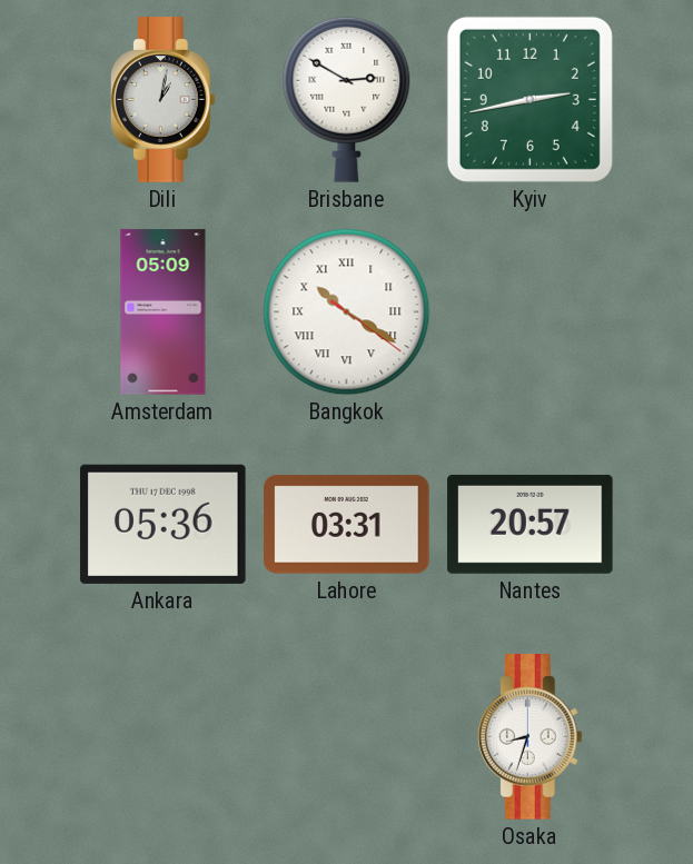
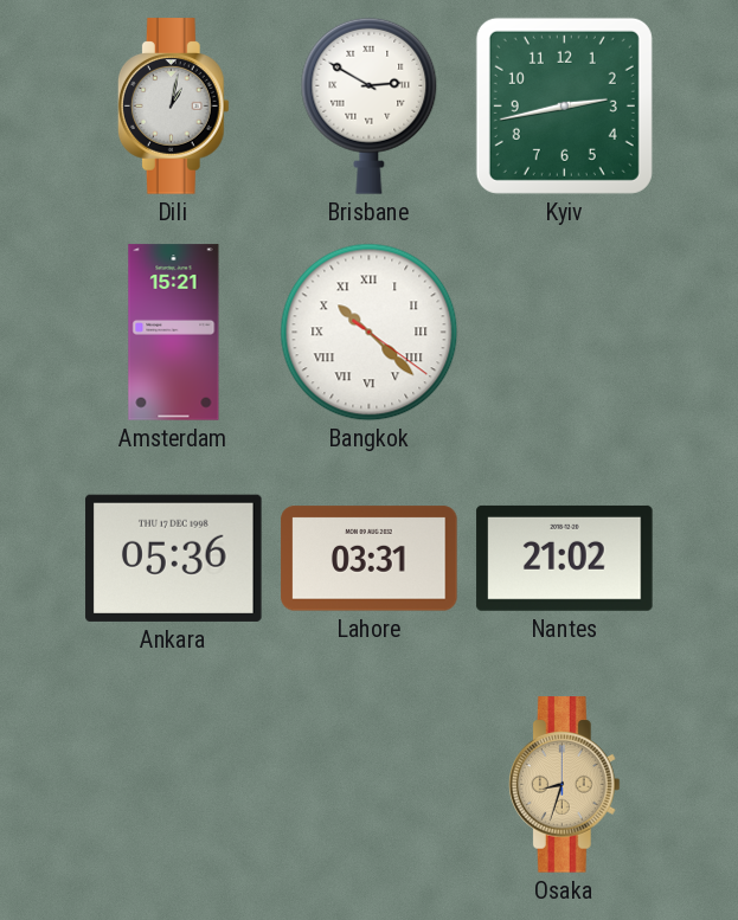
Amsterdam: 05:09 -> 15:21
Bangkok: 10:20 -> 10:22
Nantes: 20:57 -> 21:02
Osaka dial: white -> champagne
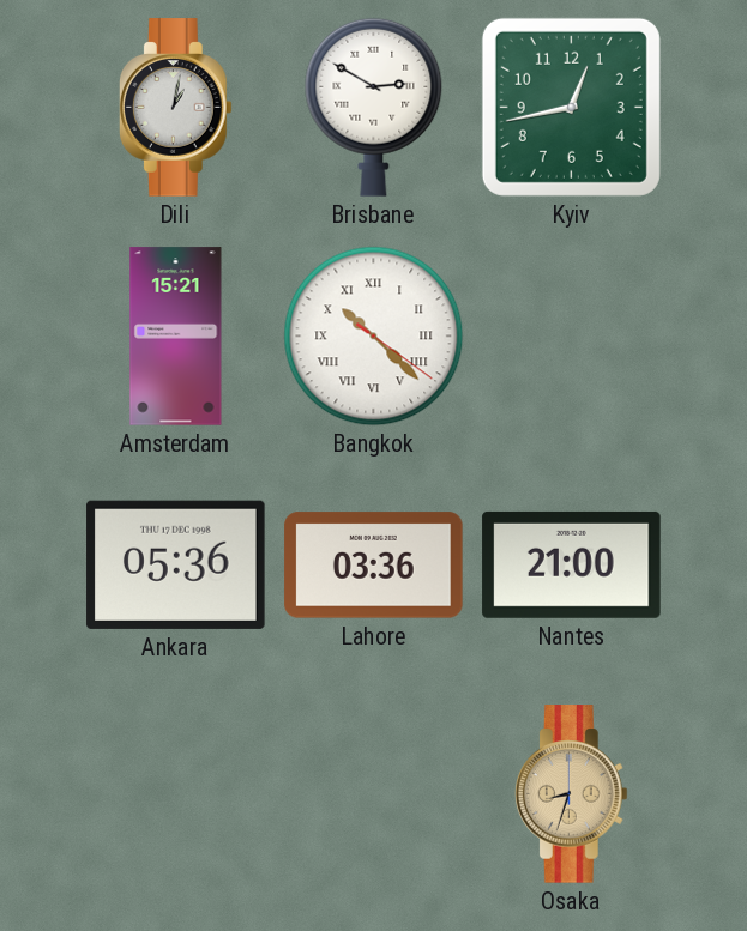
Kyiv: 2:43 -> 12:43
Lahore: 03:31 -> 03:36
Nantes: 21:02 -> 21:00
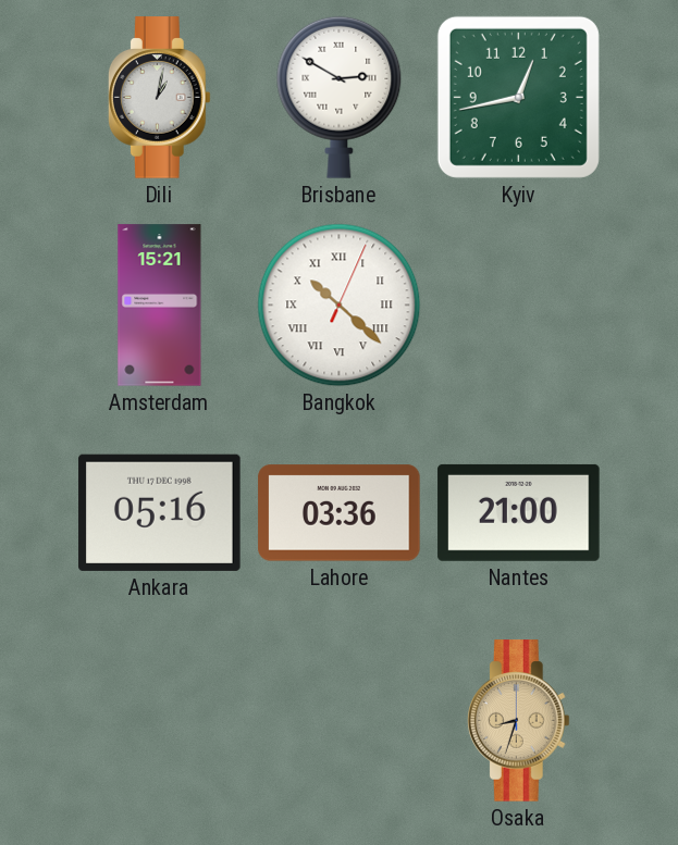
Bangkok: 10:22:21 -> 10:22:04
Ankara: 05:36 -> 05:16
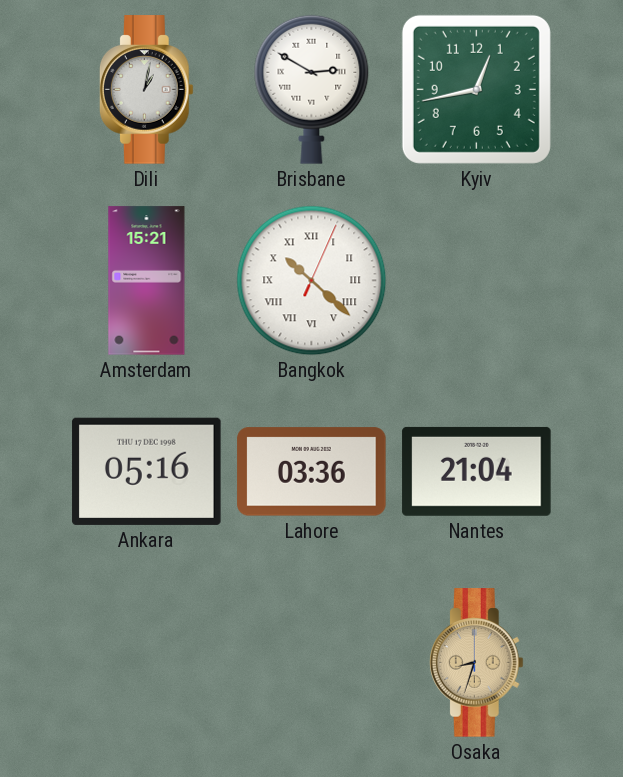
Nantes: 21:00 -> 21:04
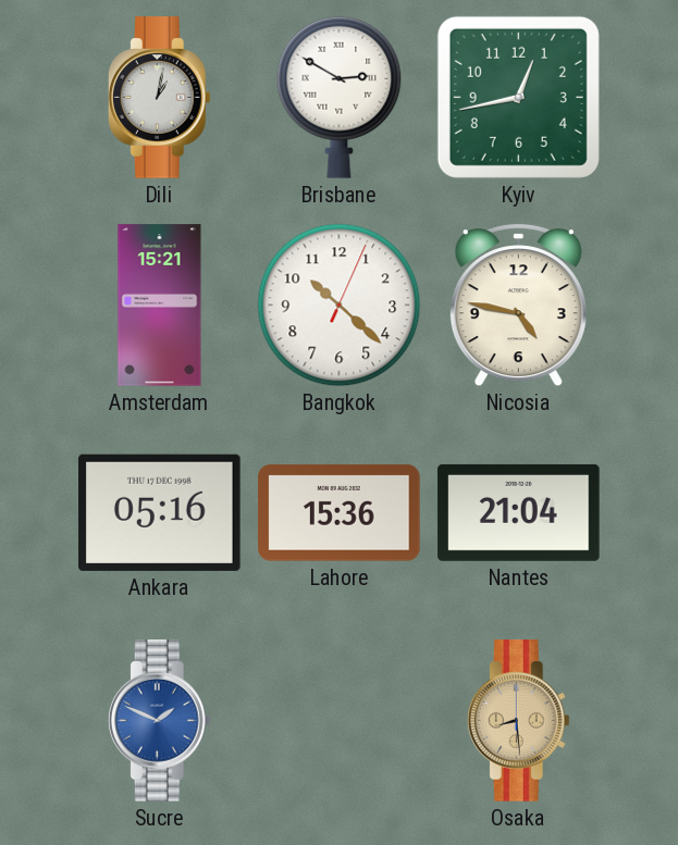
Bangkok numerals: Roman -> Arabic
Nicosia: none -> 4:47
Lahore: 03:36 -> 15:36
Sucre: none -> 1:49
Osaka: 8:33 -> 8:29
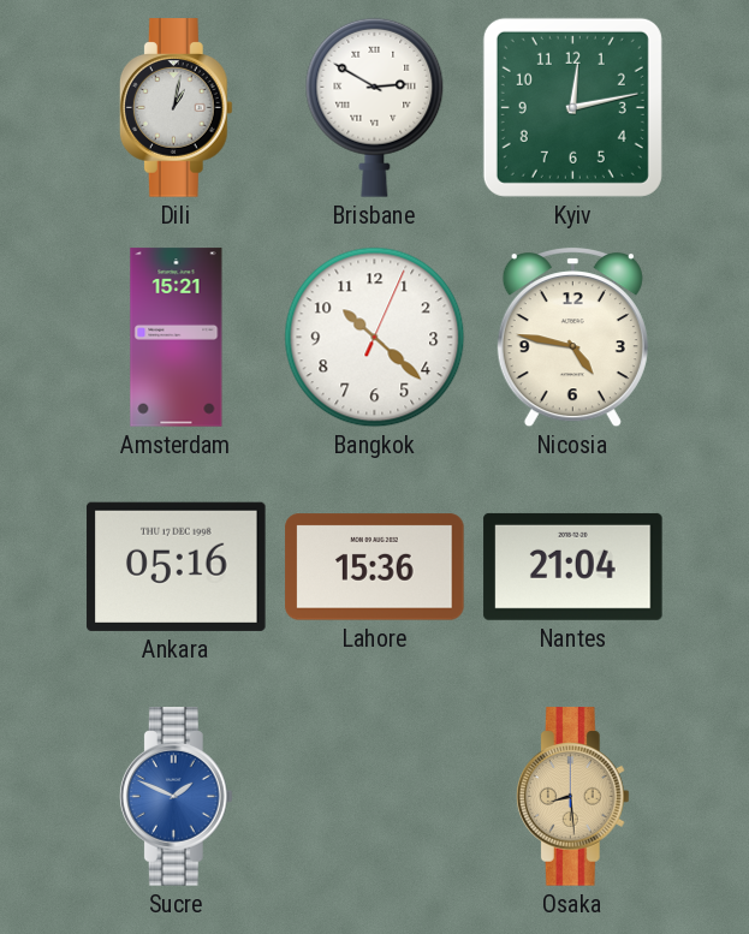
Kyiv: 12:43 -> 12:13
